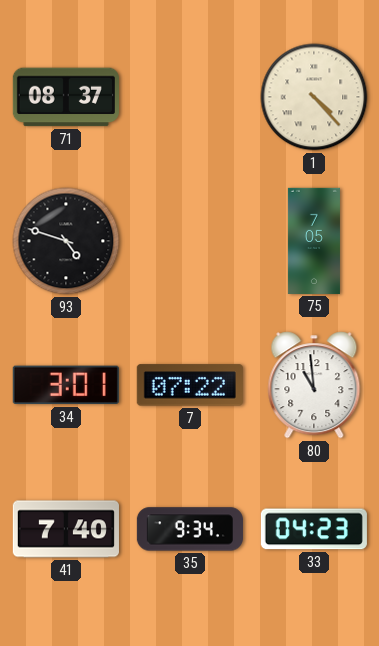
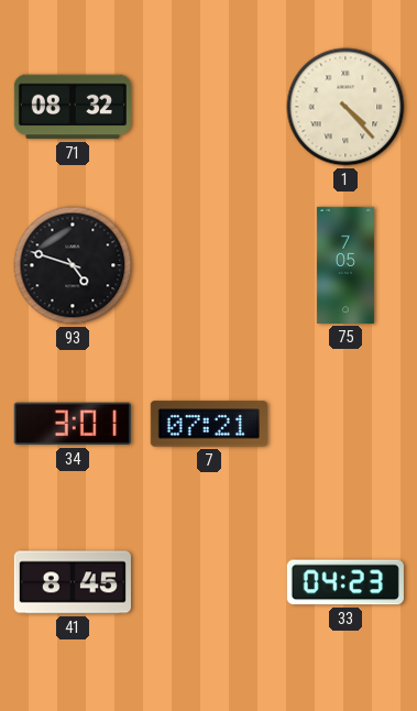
71: 08:37 -> 08:32
7: 07:22 -> 07:21
80: 10:59 -> none
41: 7:40 -> 8:45
35: 9:34 -> none
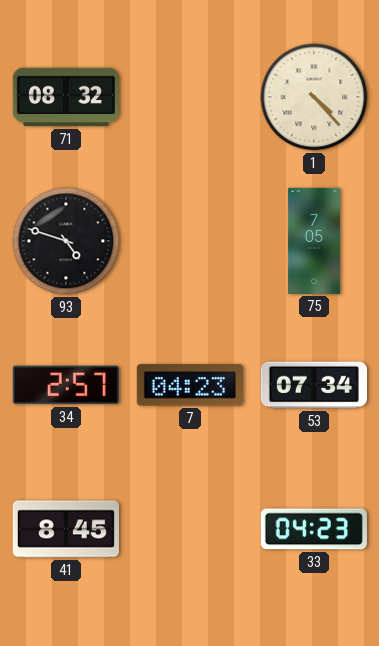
34: 3:01 -> 2:57
7: 07:21 -> 04:23
53: none -> 07:34
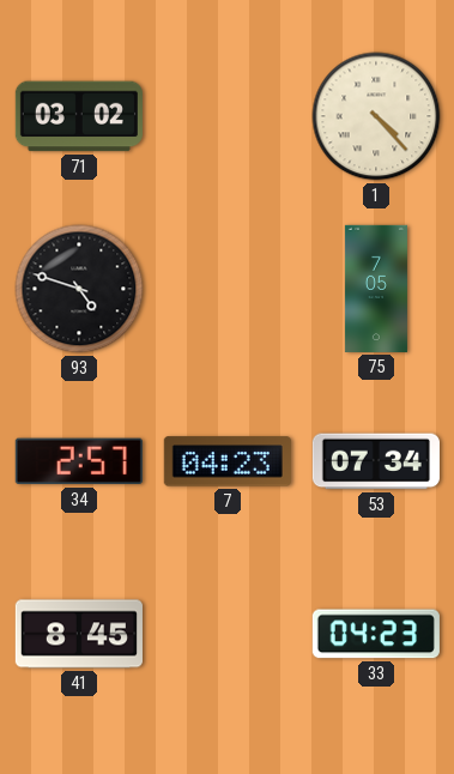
71: 08:32 -> 03:02
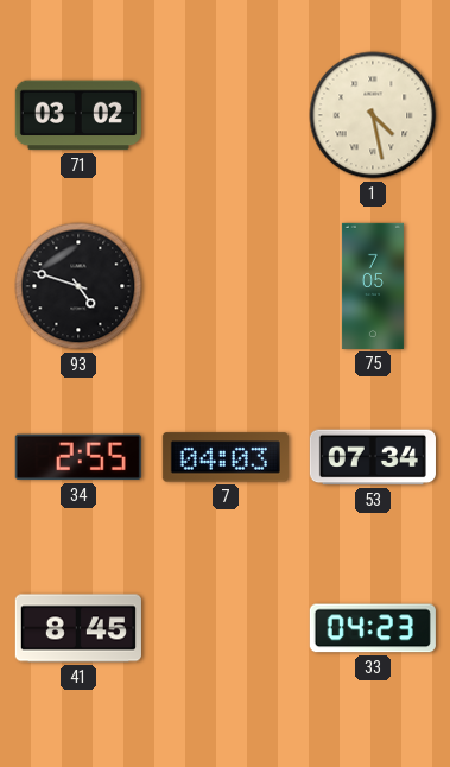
1: 4:23 -> 4:28
34: 2:57 -> 2:55
7: 04:23 -> 04:03
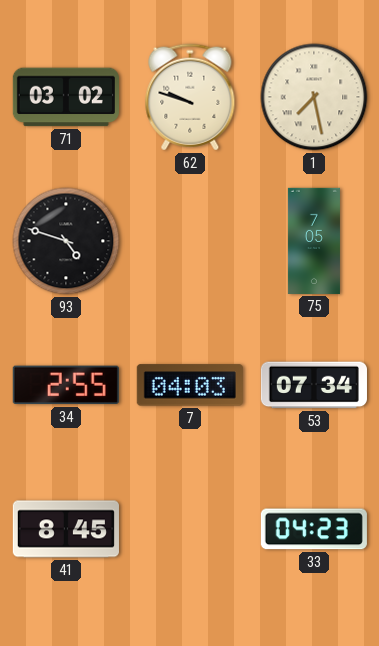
62: none -> 9:48
1: 4:28 -> 7:28
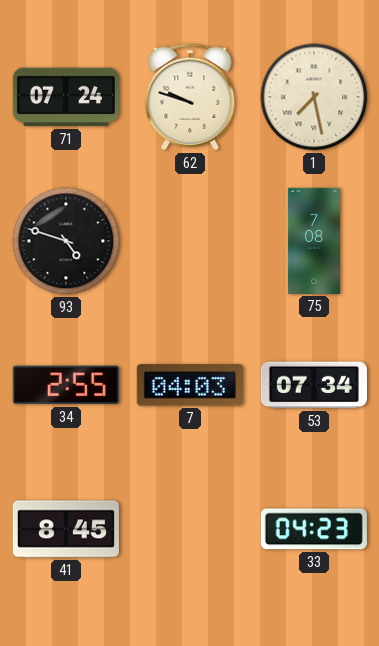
71: 03:02 -> 07:24
75: 7:05 -> 7:08
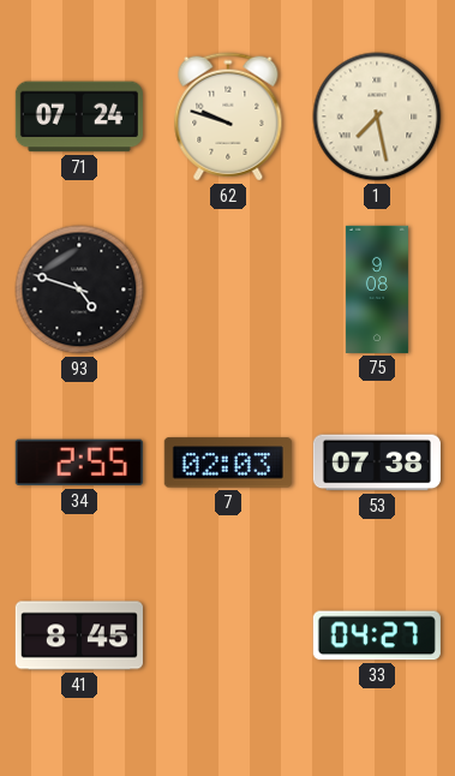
75: 7:08 -> 9:08
7: 04:03 -> 02:03
53: 07:34 -> 07:38
33: 04:23 -> 04:27
